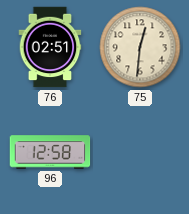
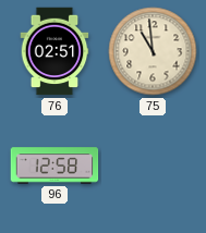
75: 12:31 -> 10:59
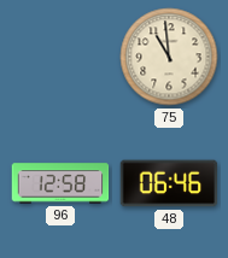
76: 02:51 -> none
48: none -> 06:46
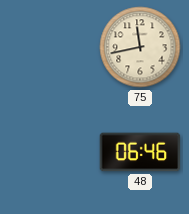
75: 10:59 -> 11:43
96: 12:58 -> none
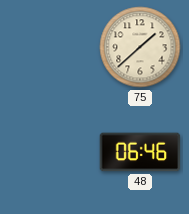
75: 11:43 -> 1:38
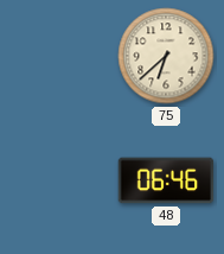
75: 1:38 -> 6:38
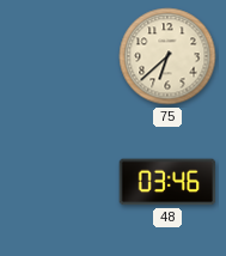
48: 06:46 -> 03:46
